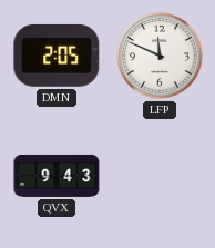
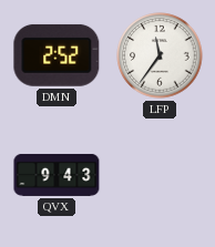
DMN: 2:05 -> 2:52
LFP: 11:49 -> 11:36
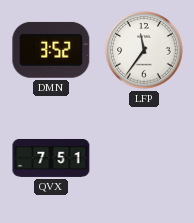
DMN: 2:52 -> 3:52
QVX: 9:43 -> 7:51
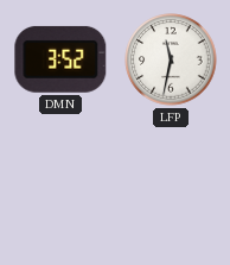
LFP: 11:36 -> 11:32
QVX: 7:51 -> none
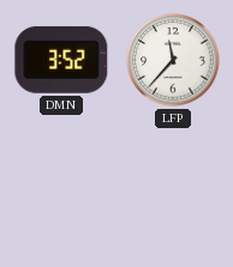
LFP: 11:32 -> 11:37
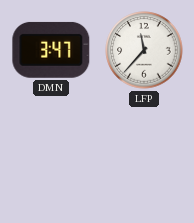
DMN: 3:52 -> 3:47
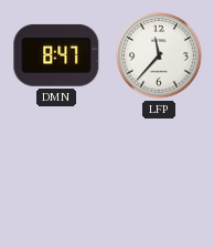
DMN: 3:47 -> 8:47
